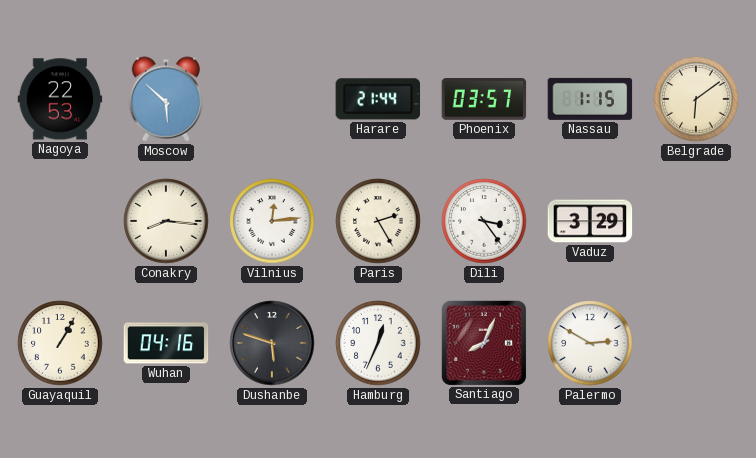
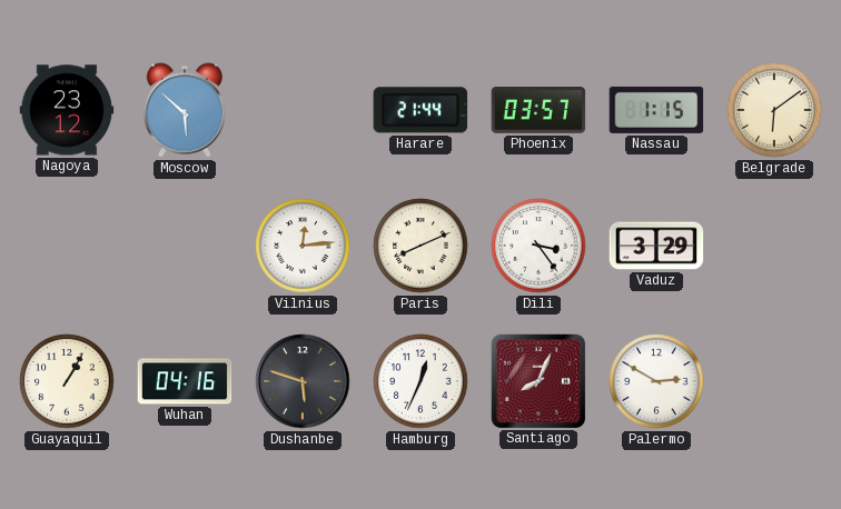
Nagoya: 22:53 -> 23:12
Conakry: 8:16 -> none
Paris: 2:25 -> 8:11
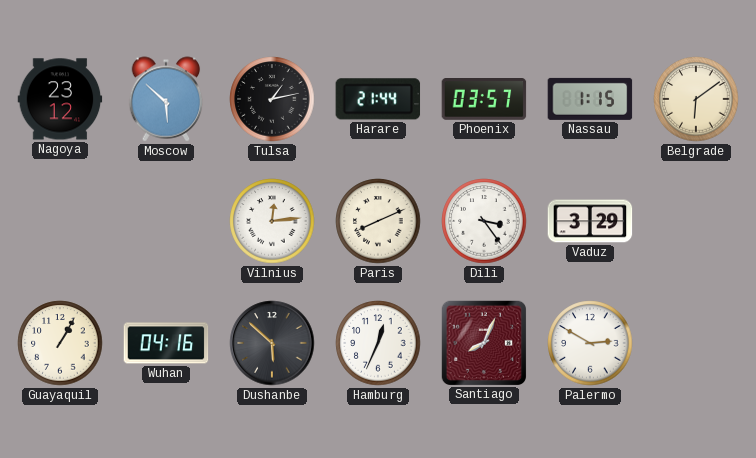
Tulsa: none -> 1:13
Dushanbe: 5:48 -> 5:52
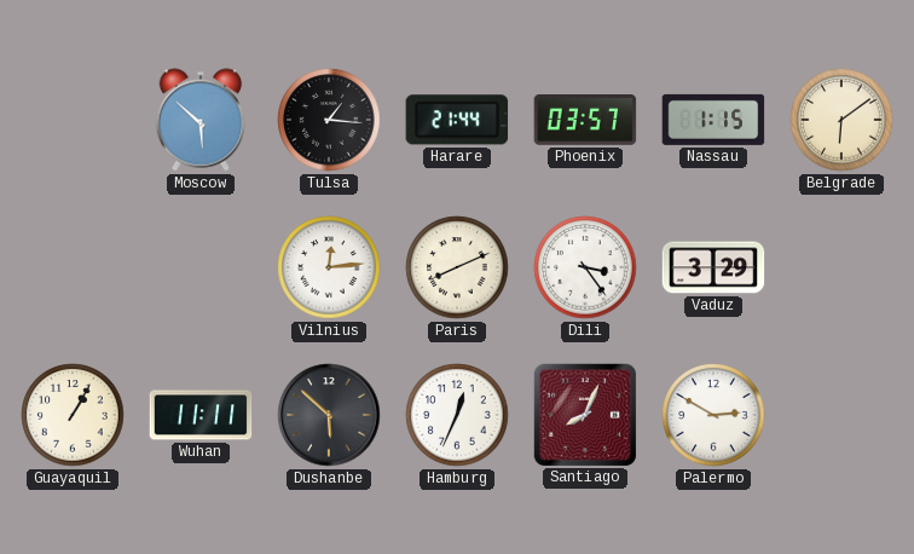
Nagoya: 23:12 -> none
Tulsa: 1:13 -> 1:16
Wuhan: 04:16 -> 11:11
